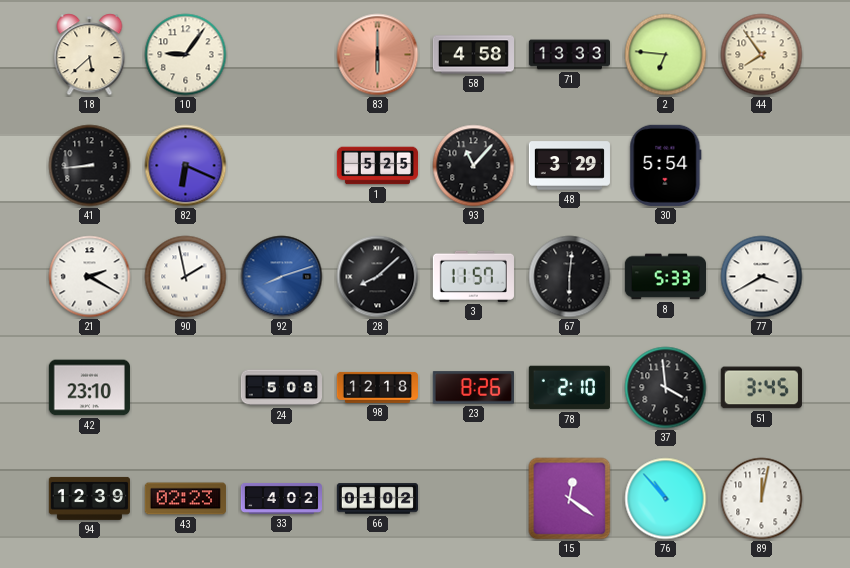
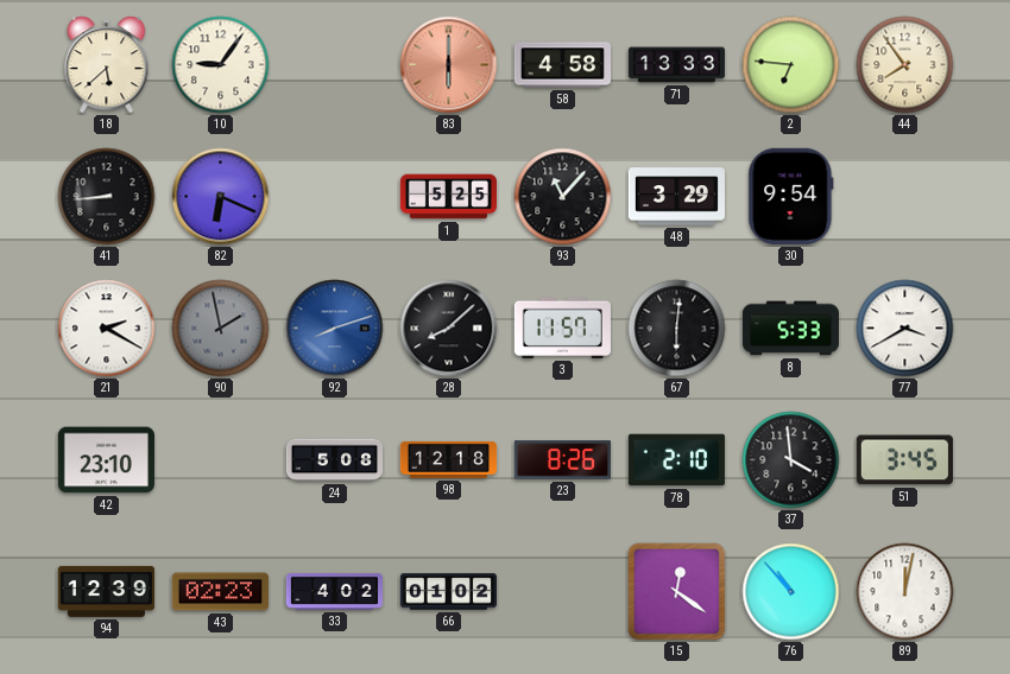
30: 5:54 -> 9:54
90 dial: white -> grey
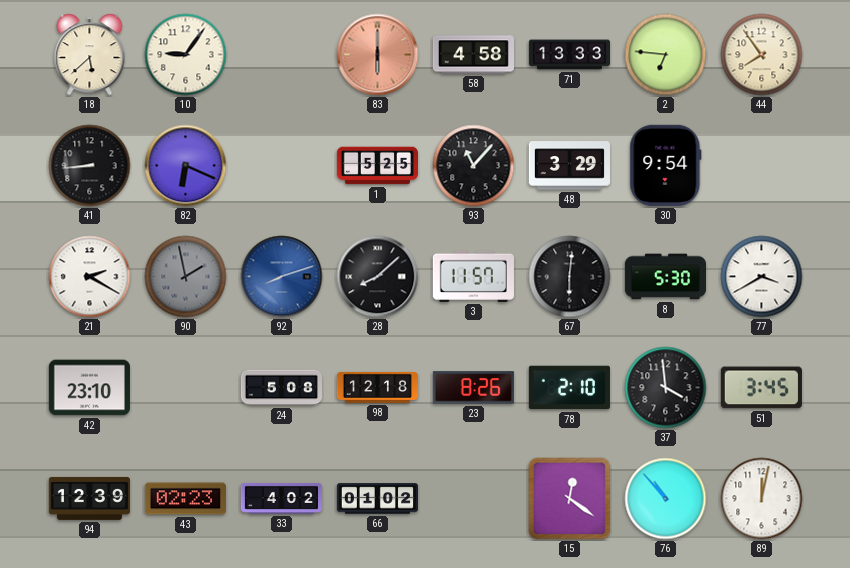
8: 5:33 -> 5:30
